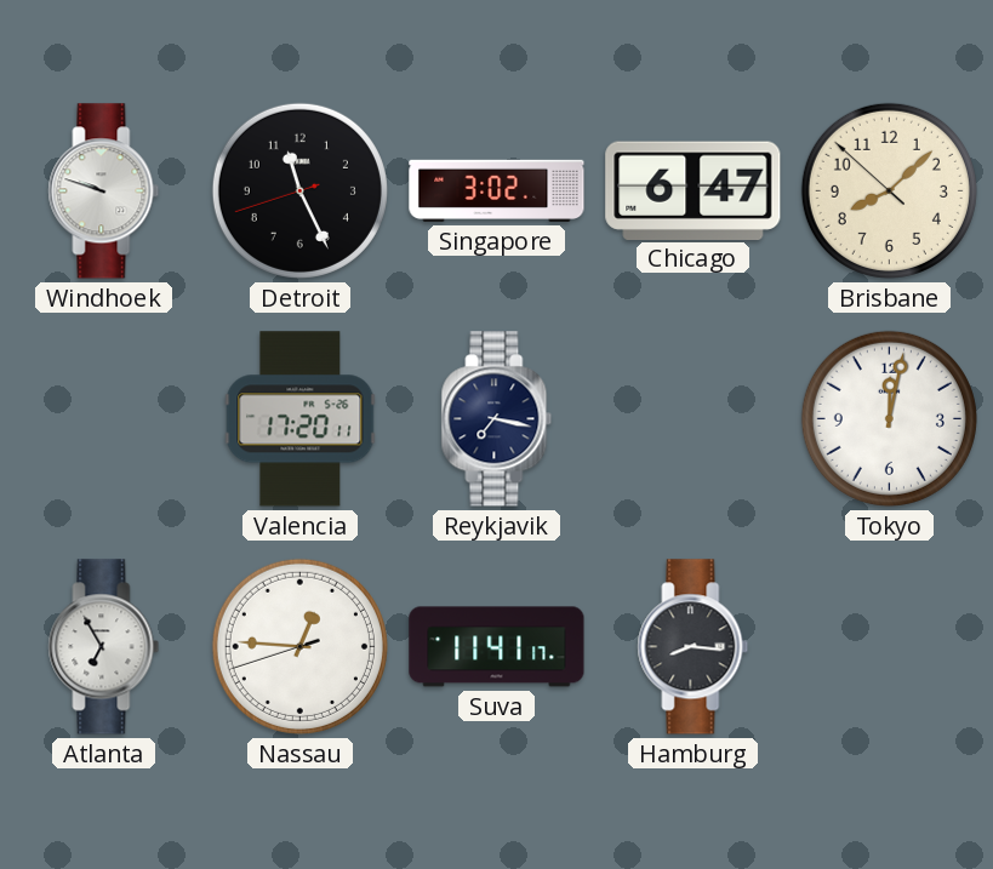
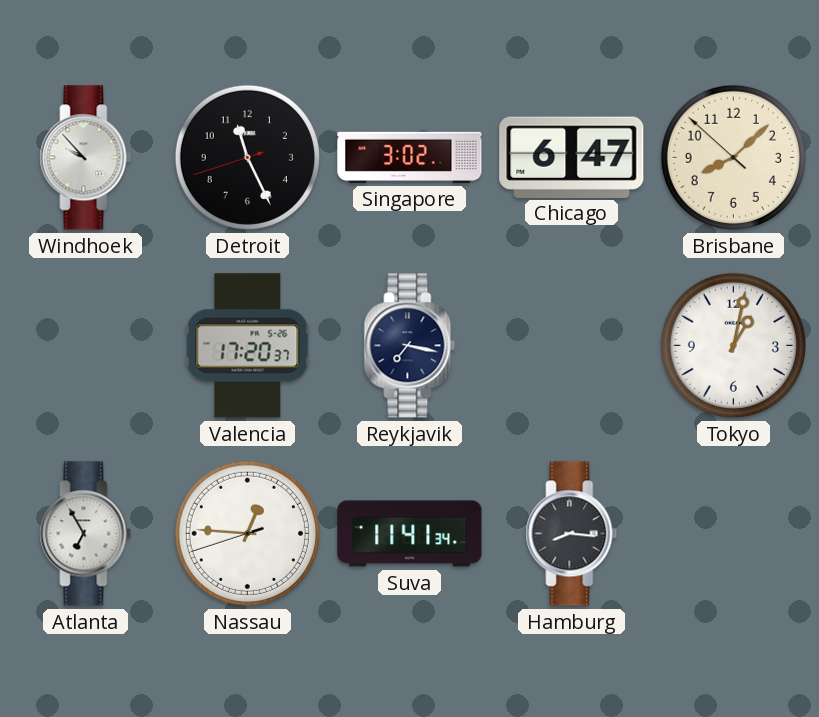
Windhoek: 9:48 -> 9:53
Valencia: 17:20:11 -> 17:20:37
Tokyo: 12:02 -> 1:02
Suva: 11:41:17 -> 11:41:34
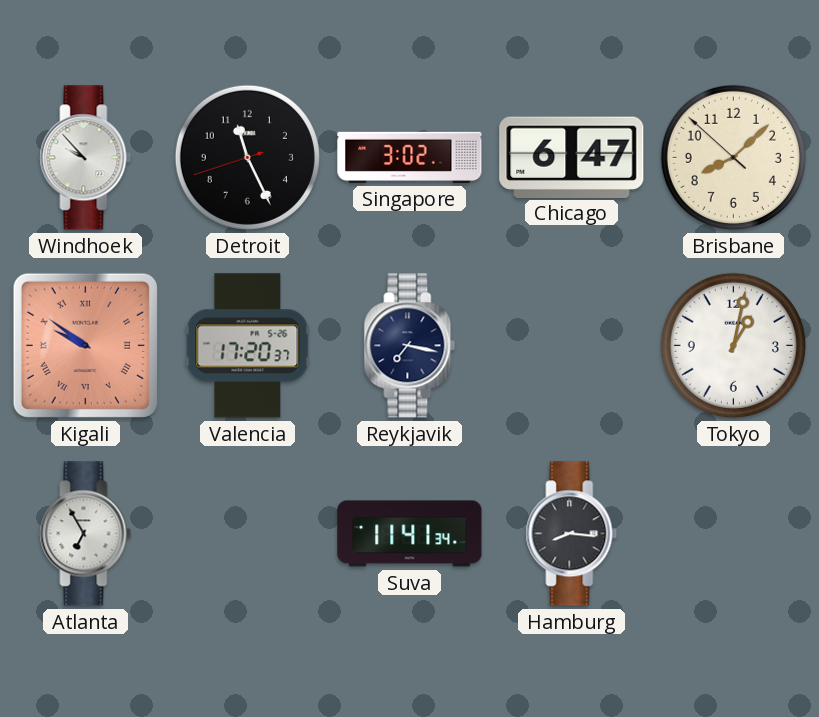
Kigali: none -> 9:51
Nassau: 12:45 -> none
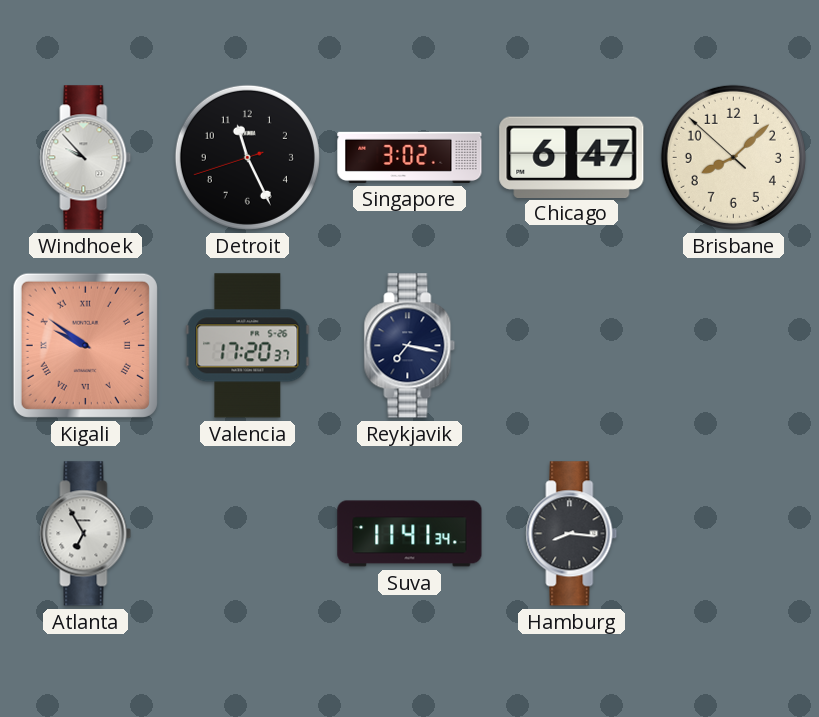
Tokyo: 1:02 -> none
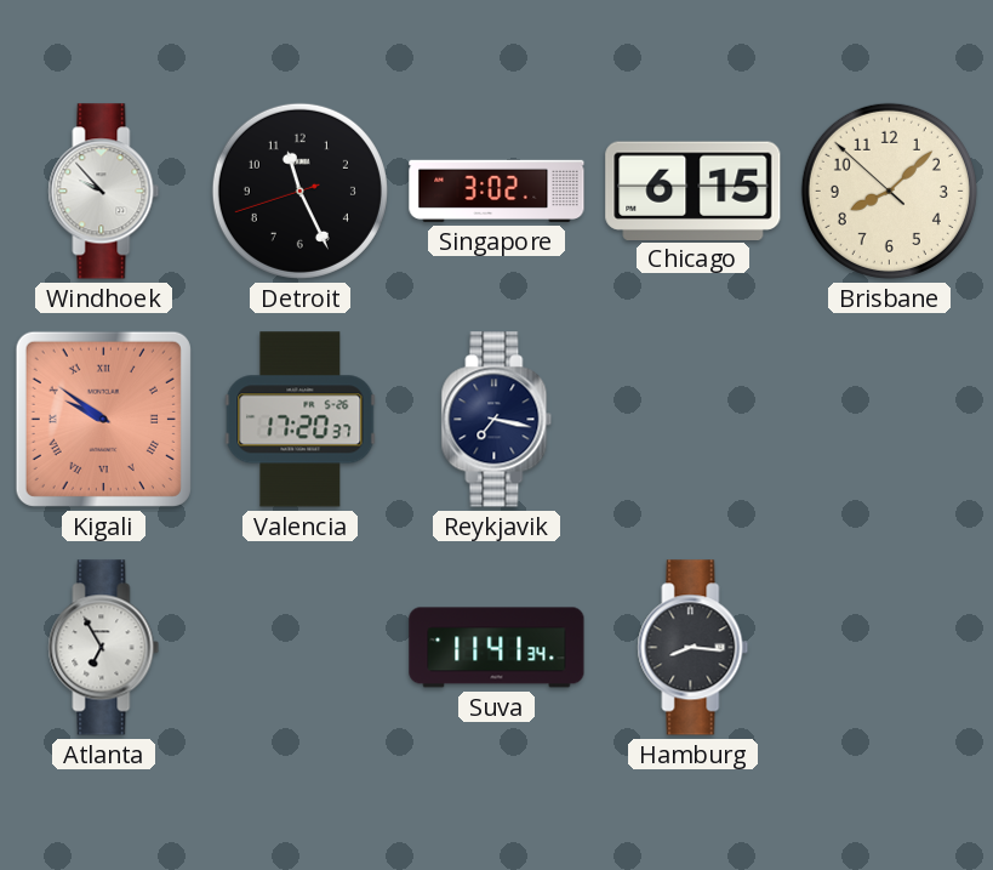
Chicago: 6:47 -> 6:15
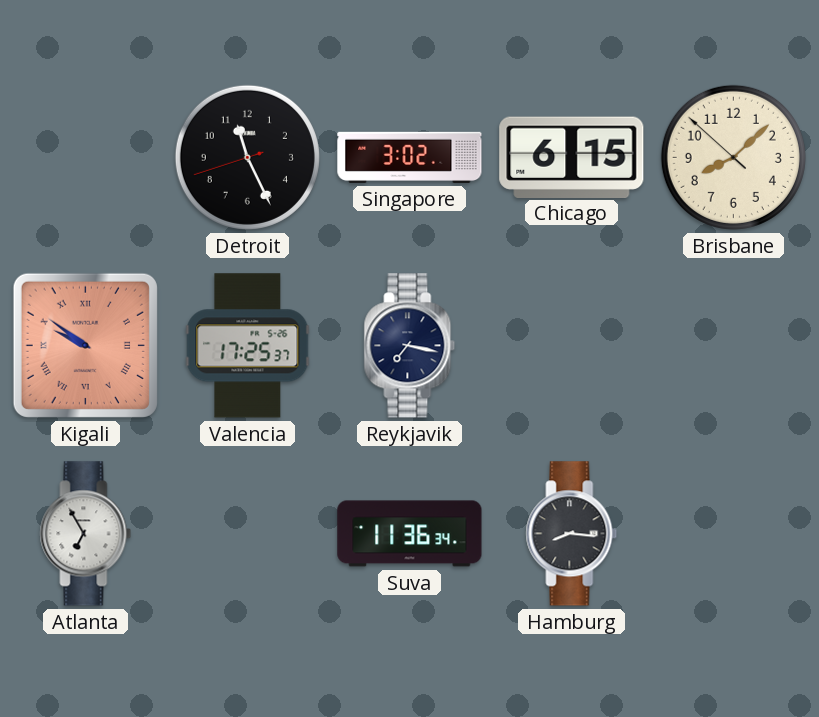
Windhoek: 9:53 -> none
Valencia: 17:20 -> 17:25
Suva: 11:41 -> 11:36
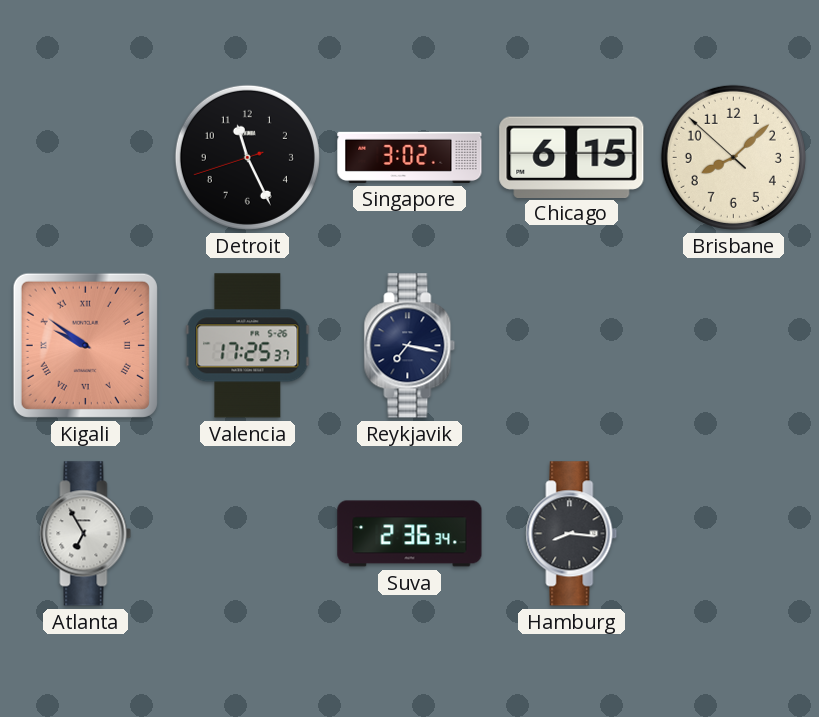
Suva: 11:36 -> 2:36
